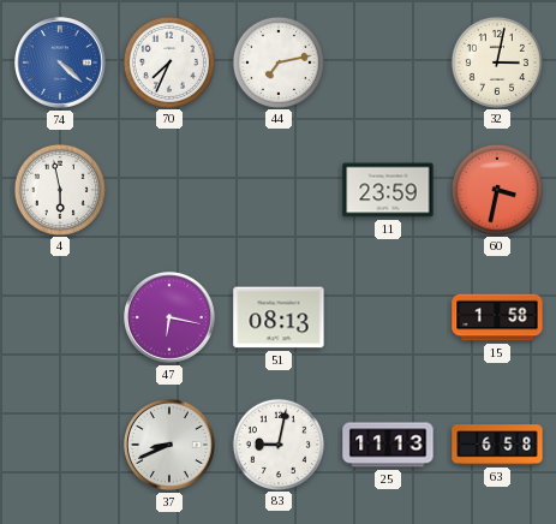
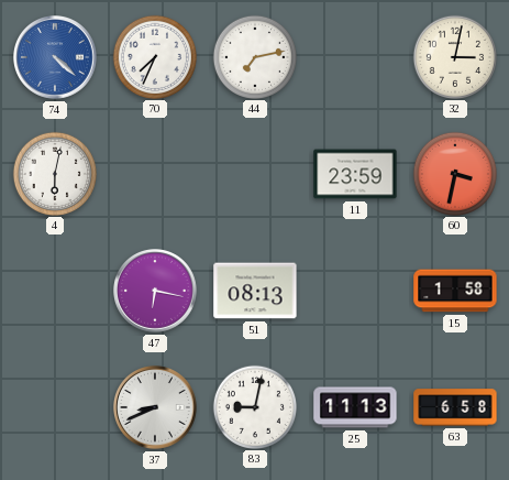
4: 5:58 -> 6:02
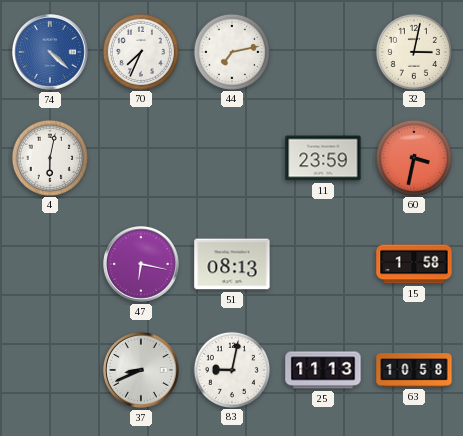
63: 6:58 -> 10:58
